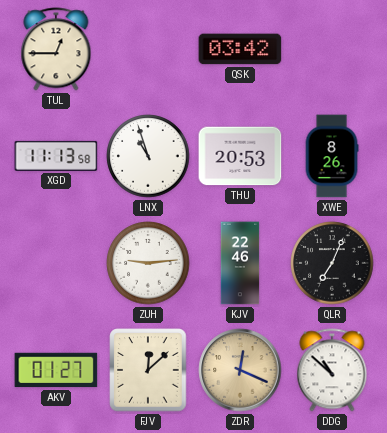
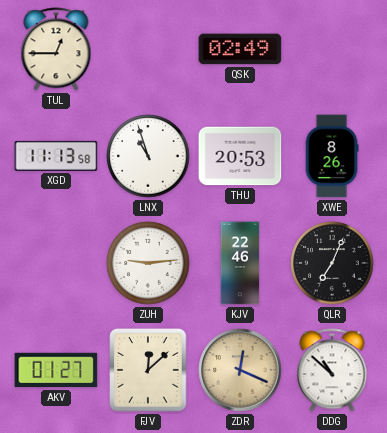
QSK: 03:42 -> 02:49
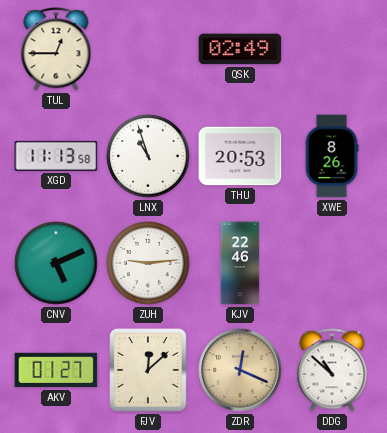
CNV: none -> 5:11
QLR: 7:04 -> none
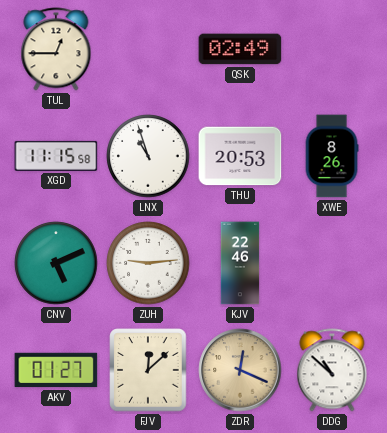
XGD: 11:13 -> 11:15
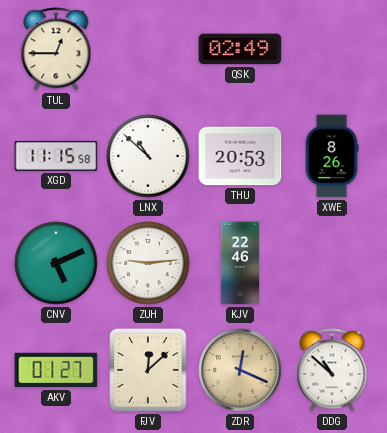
LNX: 10:57 -> 10:52
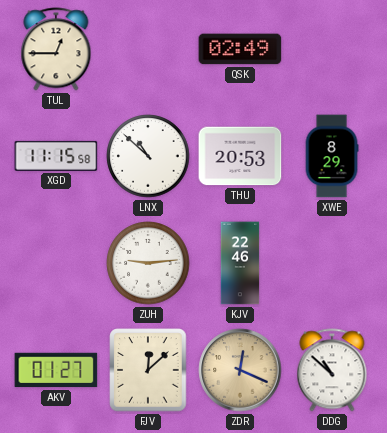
XWE: 8:26 -> 8:29
CNV: 5:11 -> none
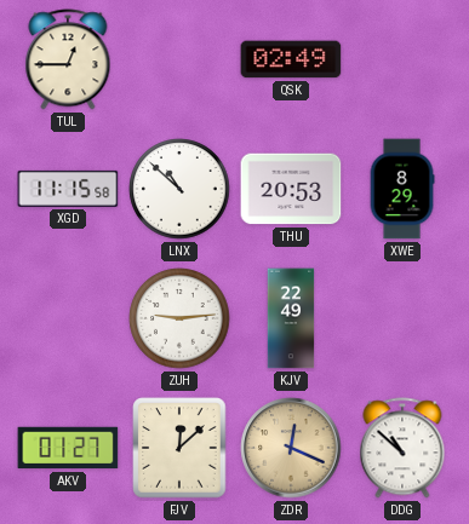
KJV: 22:46 -> 22:49
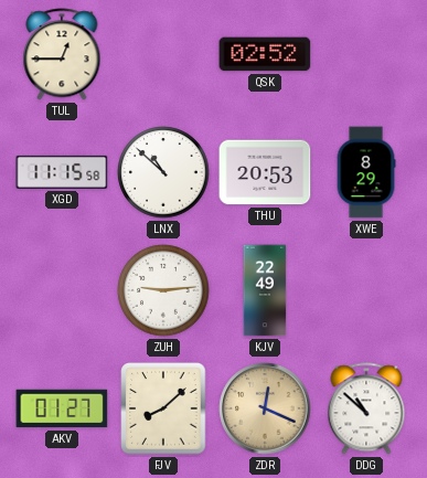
QSK: 02:49 -> 02:52
FJV: 12:08 -> 8:08
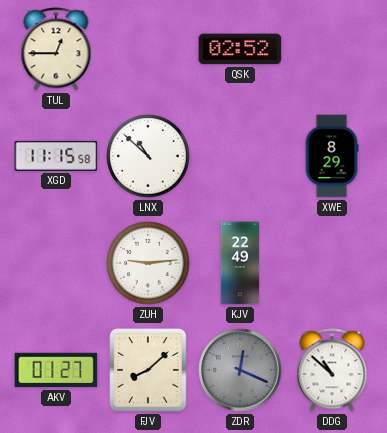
THU: 20:53 -> none
ZDR dial: champagne -> grey
